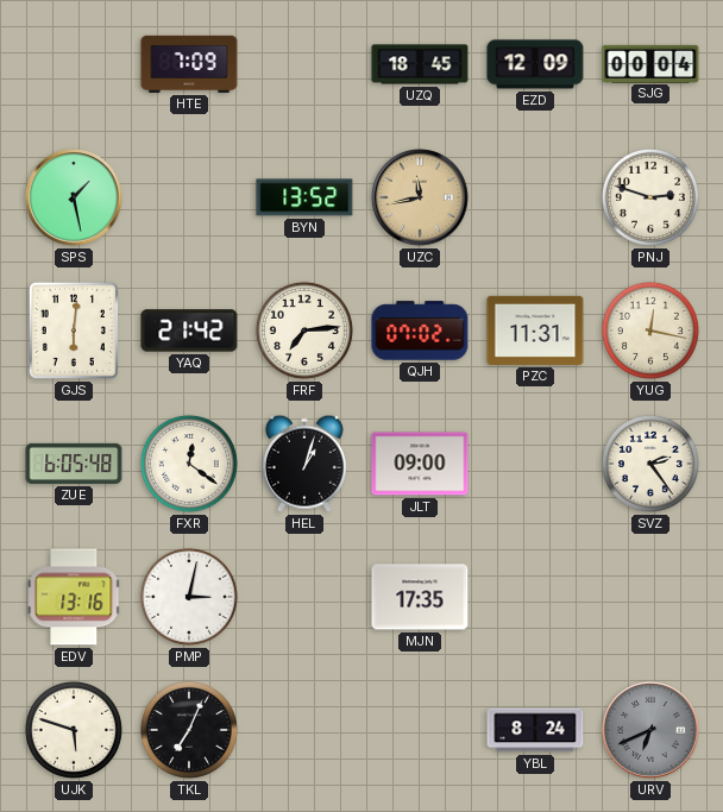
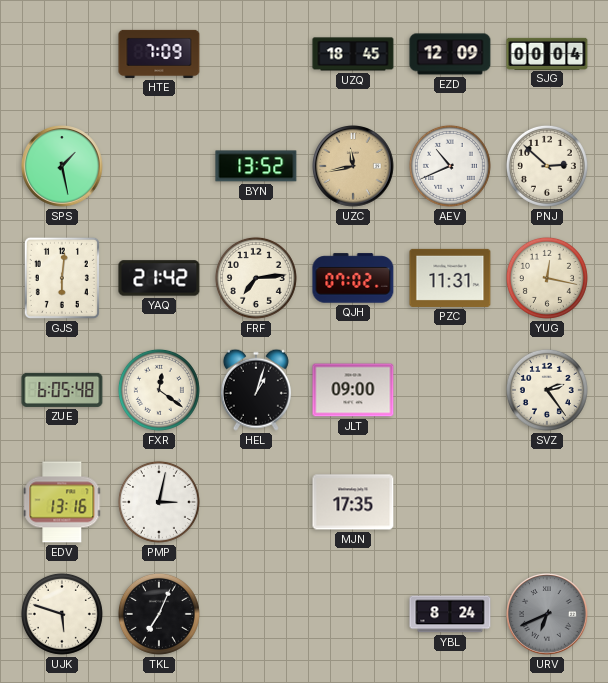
AEV: none -> 10:41
PNJ: 2:48 -> 2:52
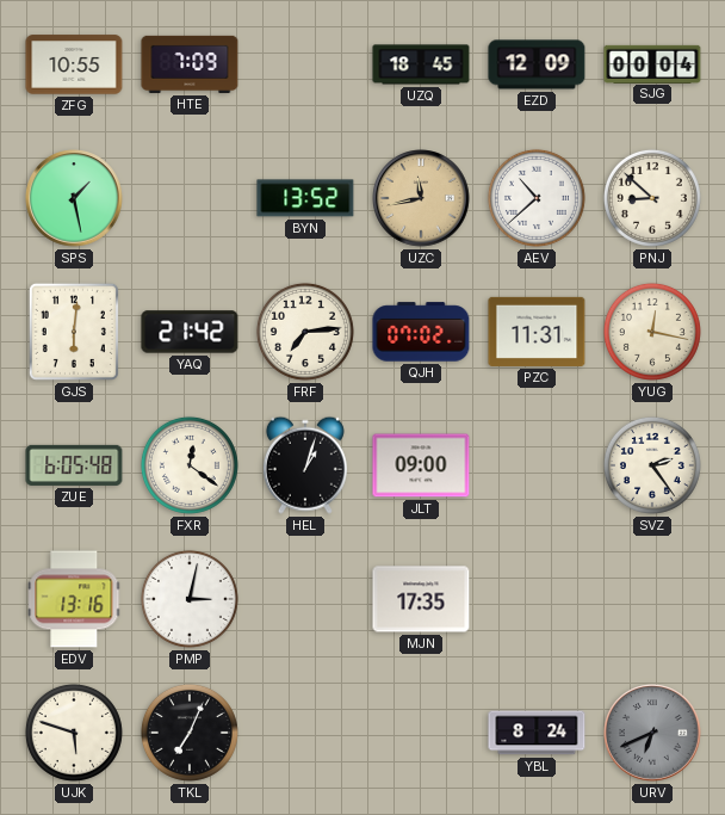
ZFG: none -> 10:55
AEV: 10:41 -> 10:38
PNJ: 2:52 -> 8:52
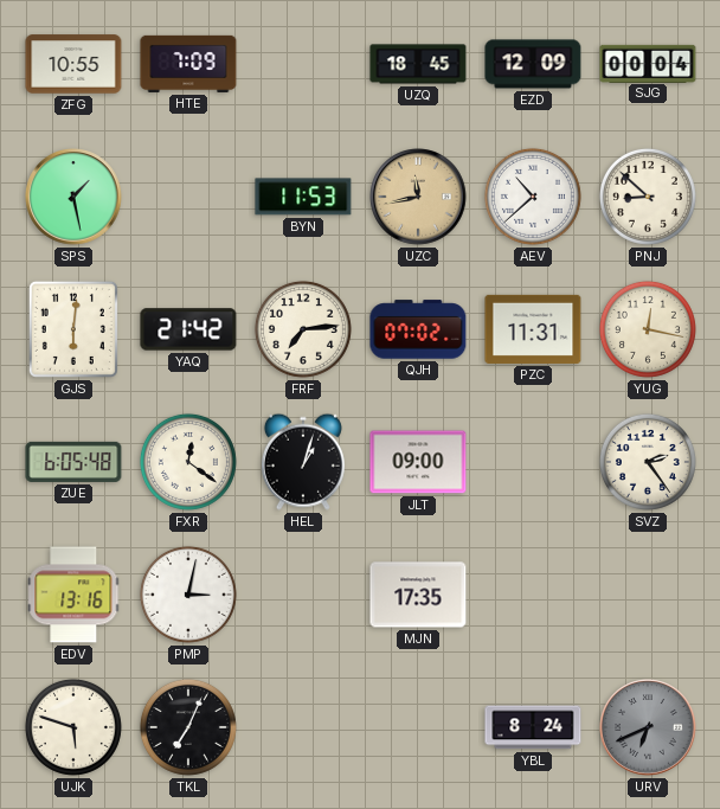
BYN: 13:52 -> 11:53
